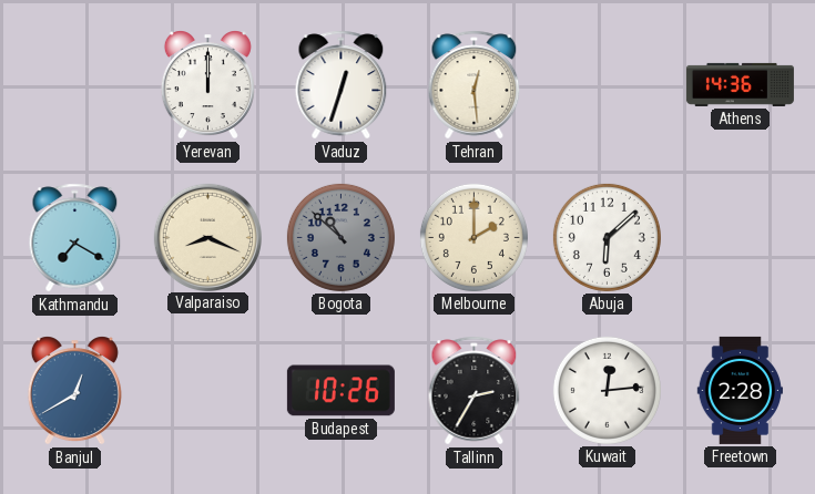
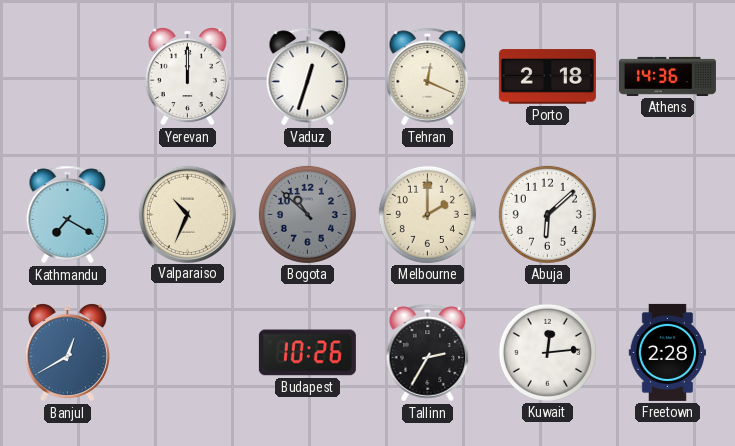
Tehran: 12:29 -> 12:19
Porto: none -> 2:18
Valparaiso: 8:19 -> 10:34
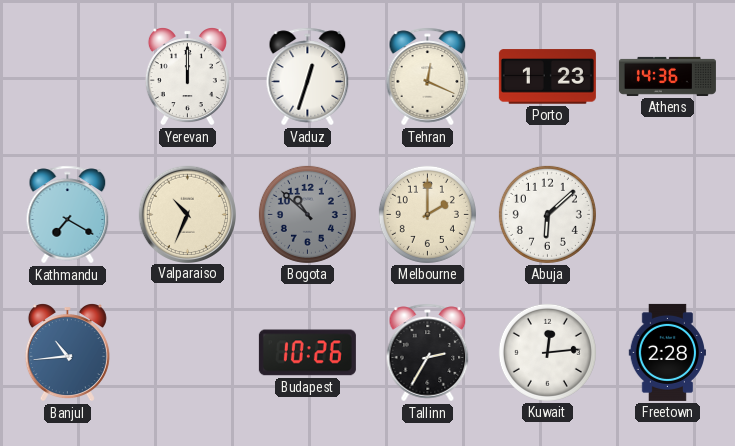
Porto: 2:18 -> 1:23
Banjul: 12:40 -> 10:44
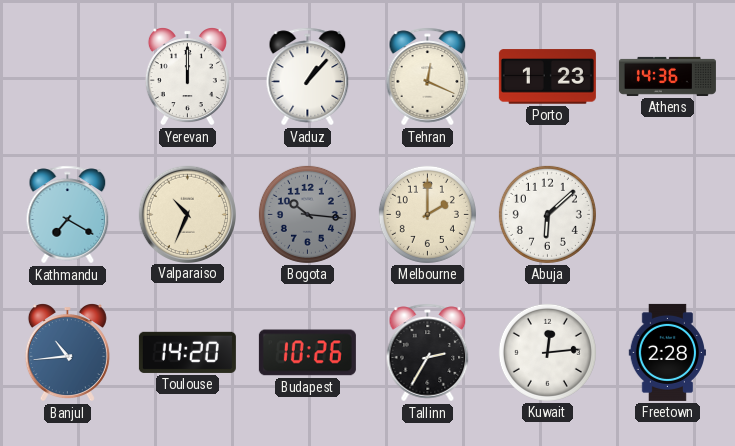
Vaduz: 12:33 -> 1:07
Bogota: 10:52 -> 10:16
Toulouse: none -> 14:20
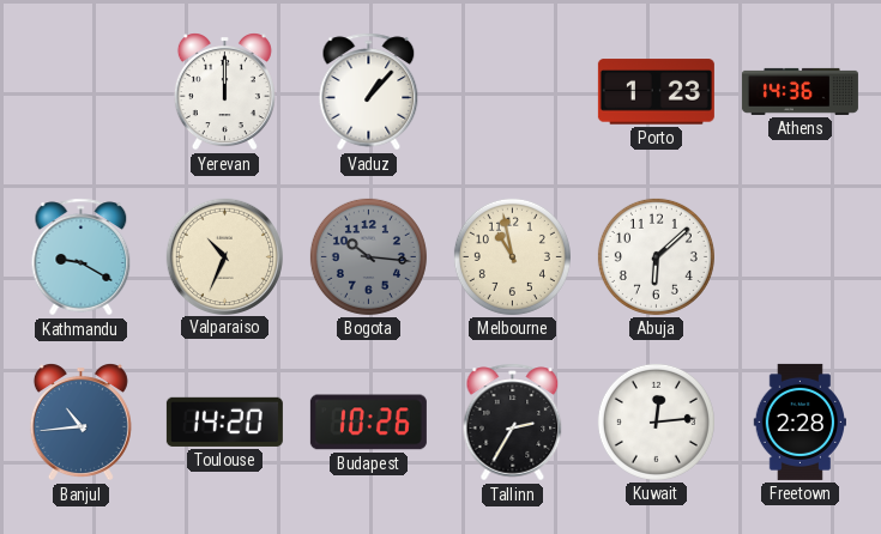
Tehran: 12:19 -> none
Kathmandu: 7:20 -> 9:20
Melbourne: 2:00 -> 10:58
